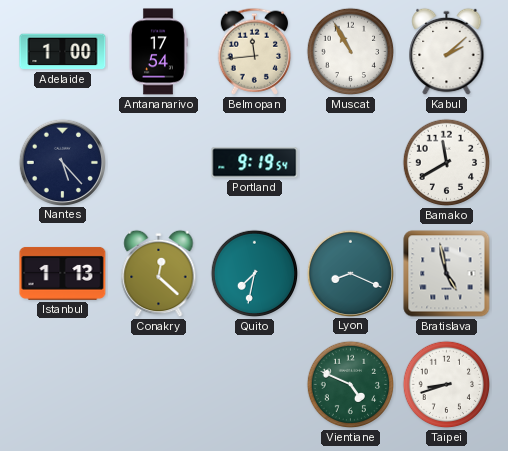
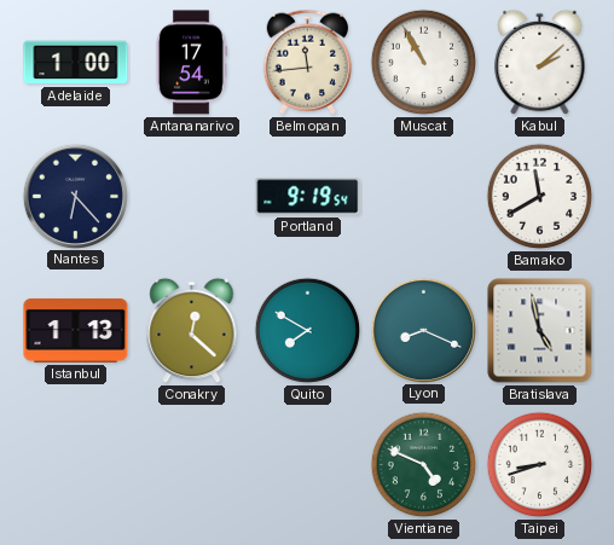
Nantes: 5:23 -> 6:23
Quito: 7:32 -> 7:50
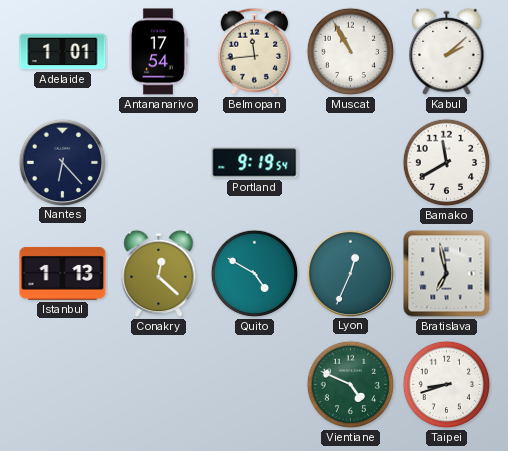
Adelaide: 1:00 -> 1:01
Quito: 7:50 -> 4:50
Lyon: 8:19 -> 12:34
Bratislava: 4:58 -> 6:58
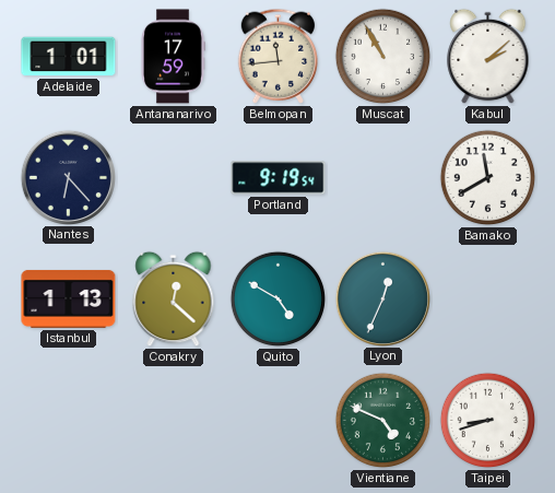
Antananarivo: 17:54 -> 17:59
Bratislava: 6:58 -> none
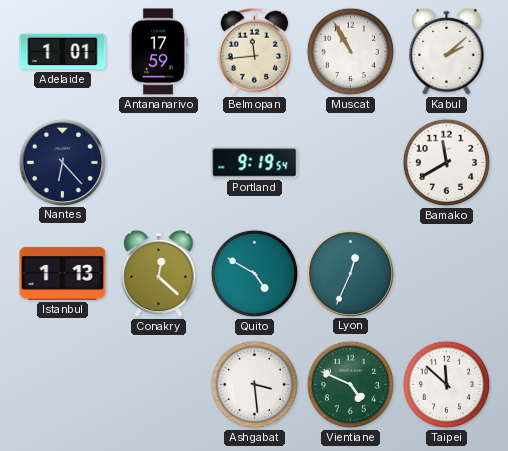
Ashgabat: none -> 3:29
Taipei: 8:42 -> 11:52
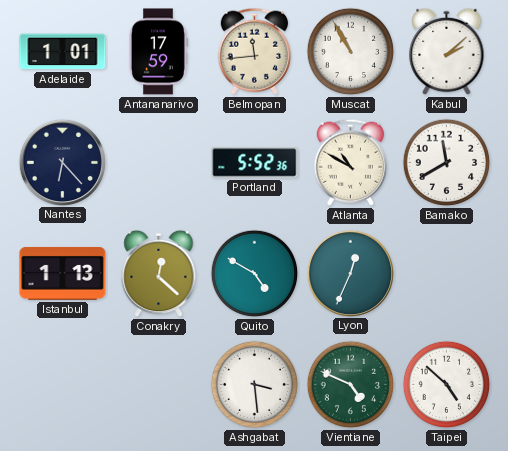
Portland: 9:19 -> 5:52
Atlanta: none -> 10:50
Taipei: 11:52 -> 4:52
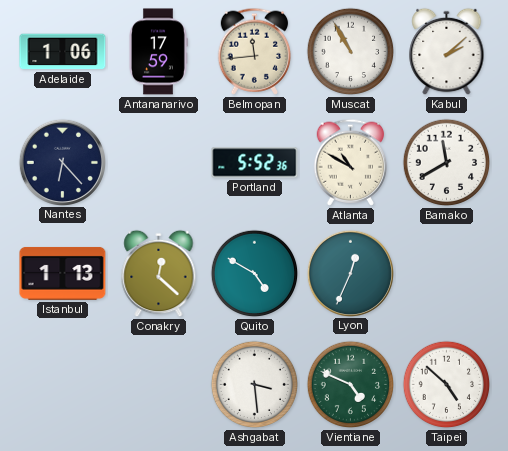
Adelaide: 1:01 -> 1:06
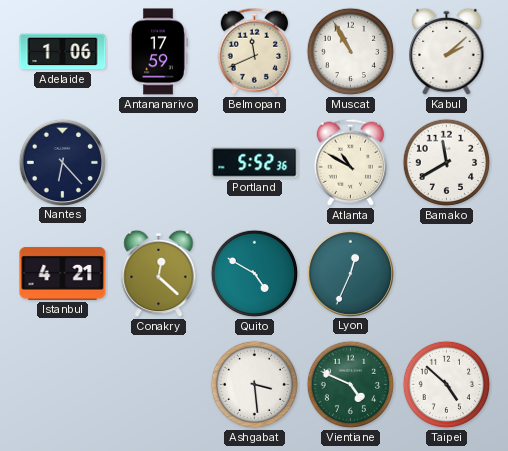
Belmopan: 11:44 -> 11:41
Istanbul: 1:13 -> 4:21
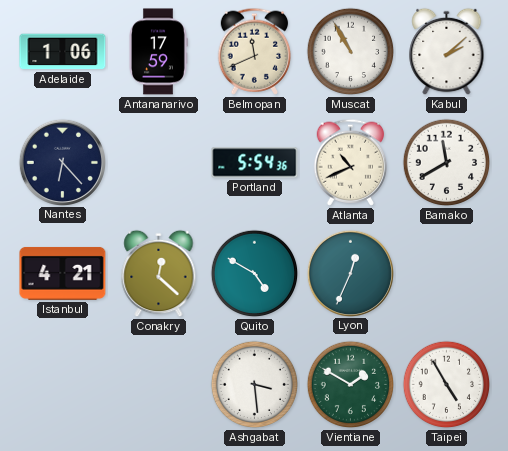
Portland: 5:52 -> 5:54
Atlanta: 10:50 -> 10:41
Vientiane: 4:49 -> 1:50
Taipei: 4:52 -> 4:55
